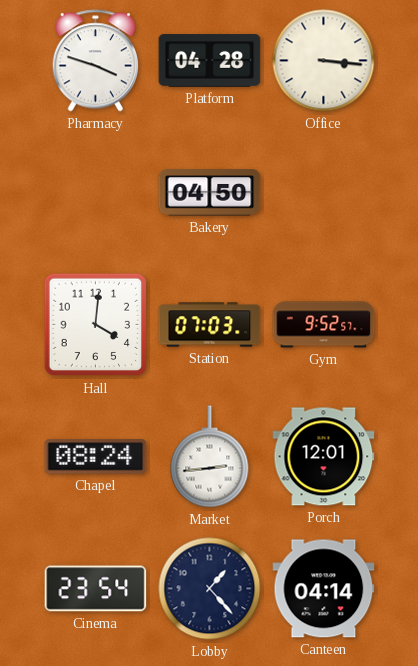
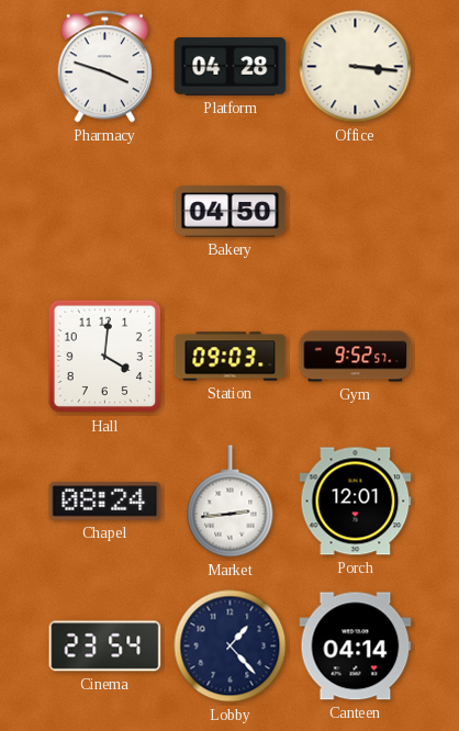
Station: 07:03 -> 09:03
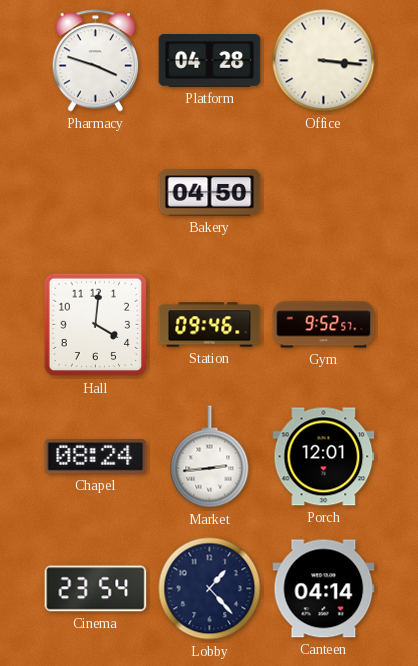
Station: 09:03 -> 09:46
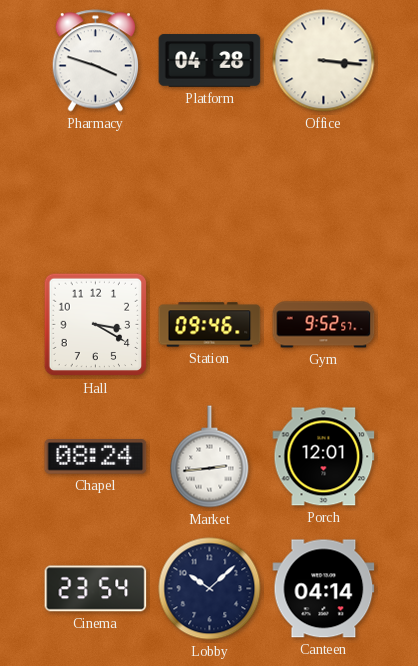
Bakery: 04:50 -> none
Hall: 4:01 -> 3:20
Lobby: 1:23 -> 10:08
